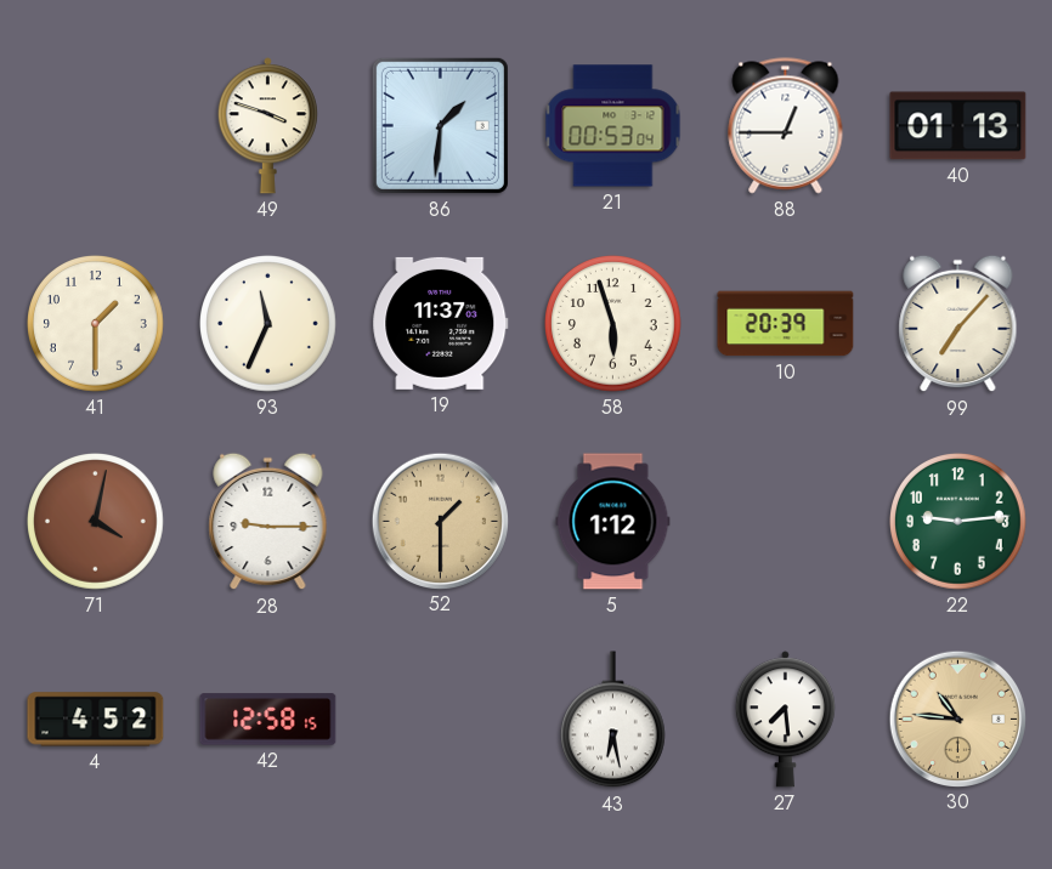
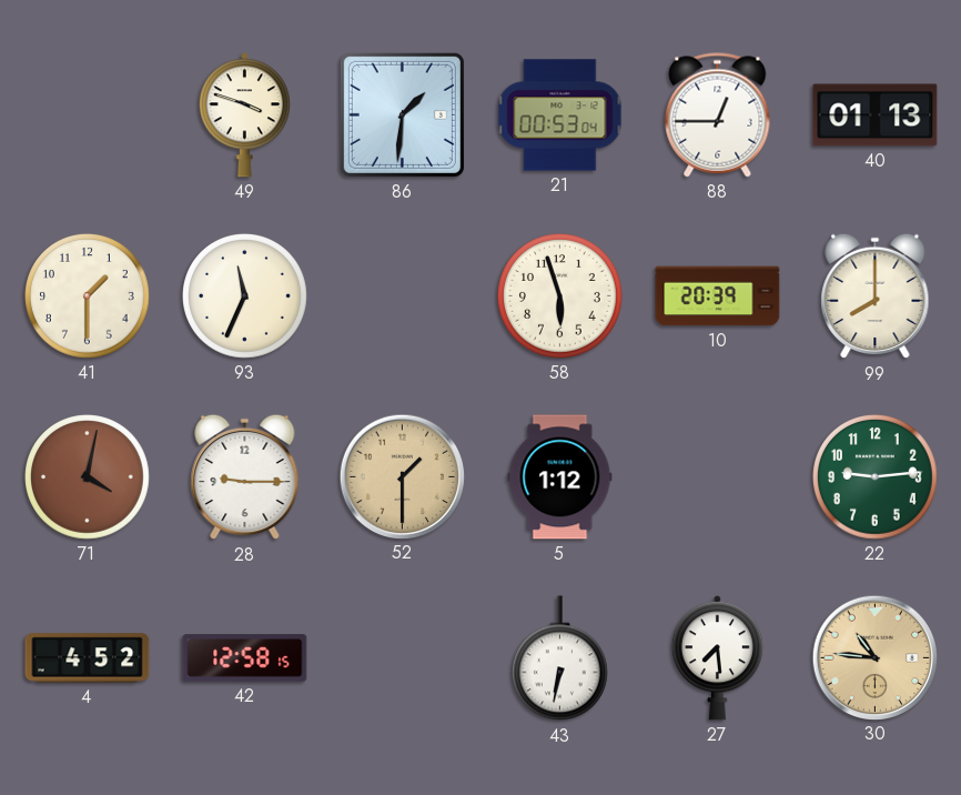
19: 11:37 -> none
99: 7:07 -> 8:00
43: 6:28 -> 6:32
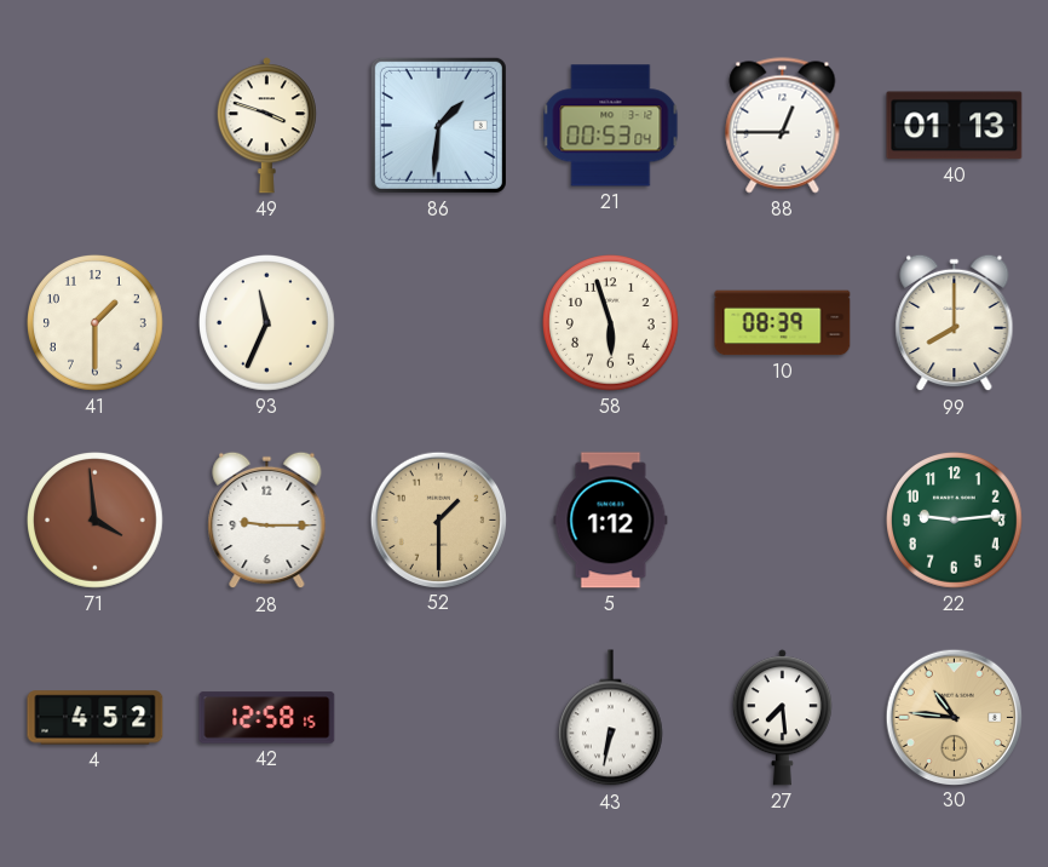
10: 20:39 -> 08:39
71: 4:02 -> 3:59
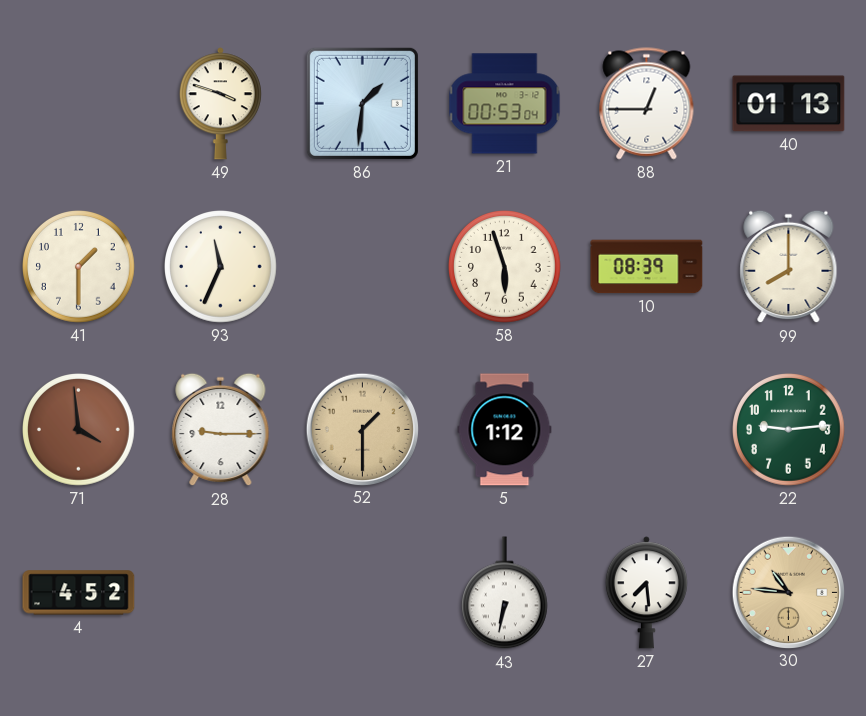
42: 12:58 -> none
